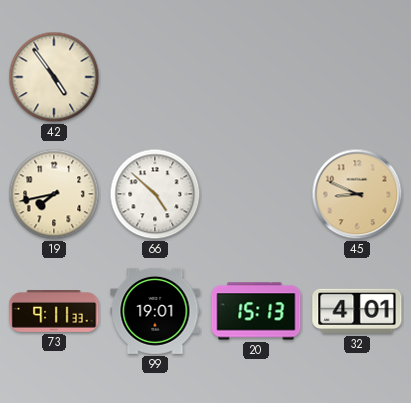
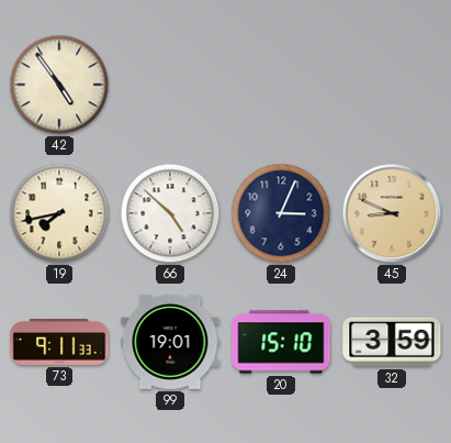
24: none -> 3:04
20: 15:13 -> 15:10
32: 4:01 -> 3:59
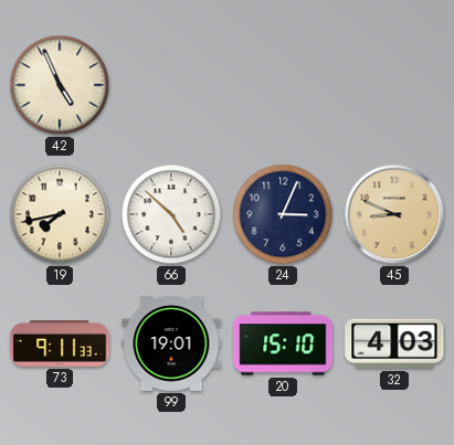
42: 4:54 -> 4:56
32: 3:59 -> 4:03
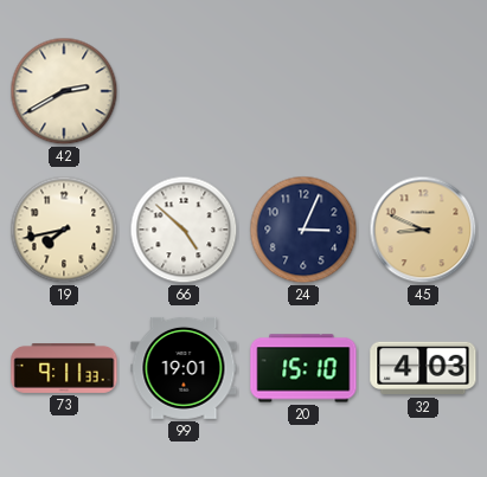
42: 4:56 -> 2:40
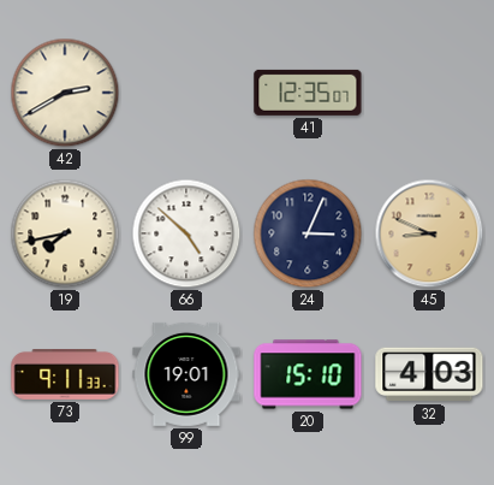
41: none -> 12:35
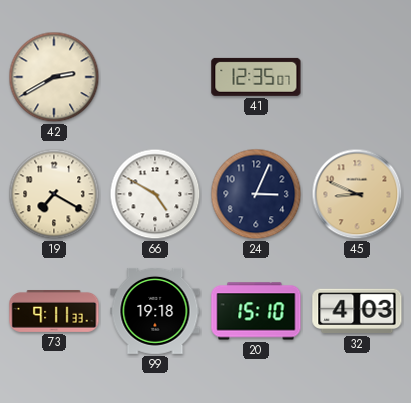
19: 7:43 -> 7:20
66: 4:52 -> 4:50
99: 19:01 -> 19:18
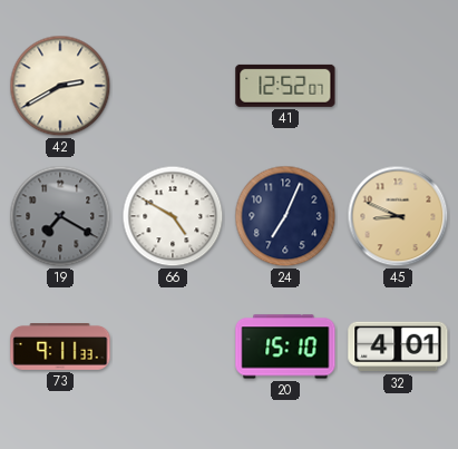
41: 12:35 -> 12:52
19 dial: cream -> grey
24: 3:04 -> 7:04
99: 19:18 -> none
32: 4:03 -> 4:01
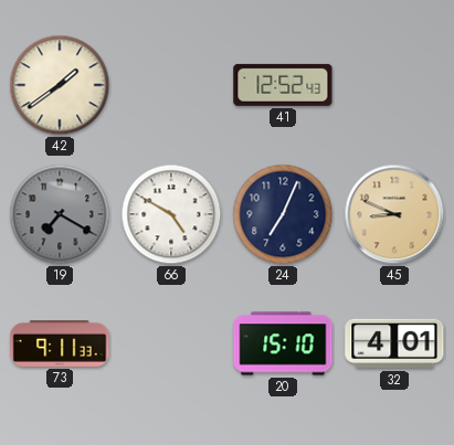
42: 2:40 -> 1:39
41: 12:52:07 -> 12:52:43
